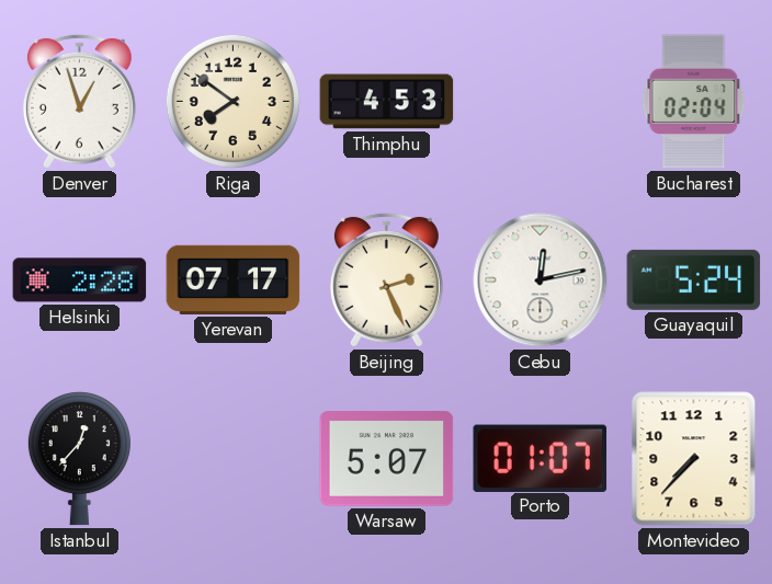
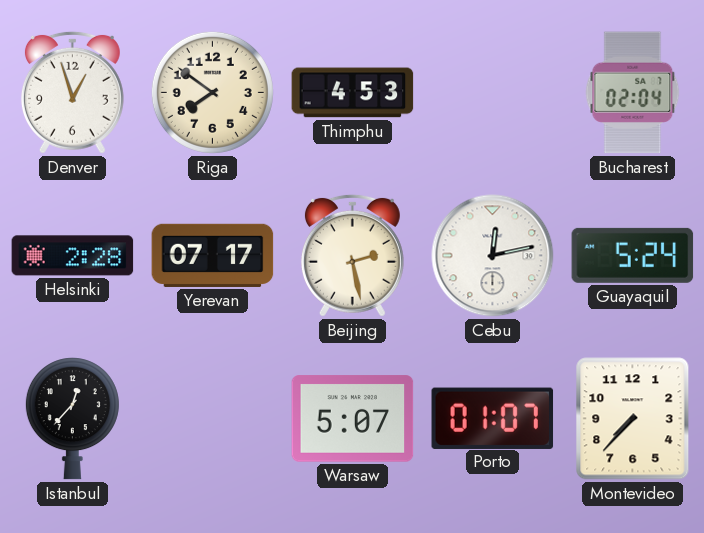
Beijing: 2:26 -> 2:28
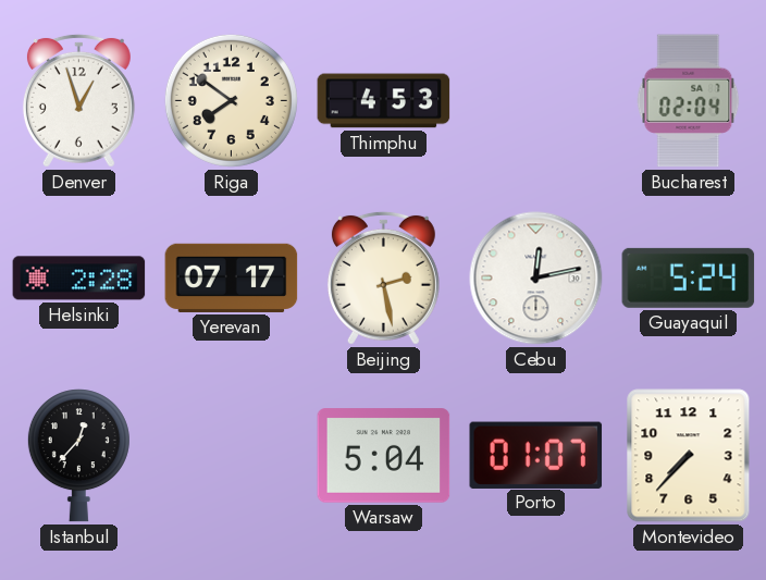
Warsaw: 5:07 -> 5:04
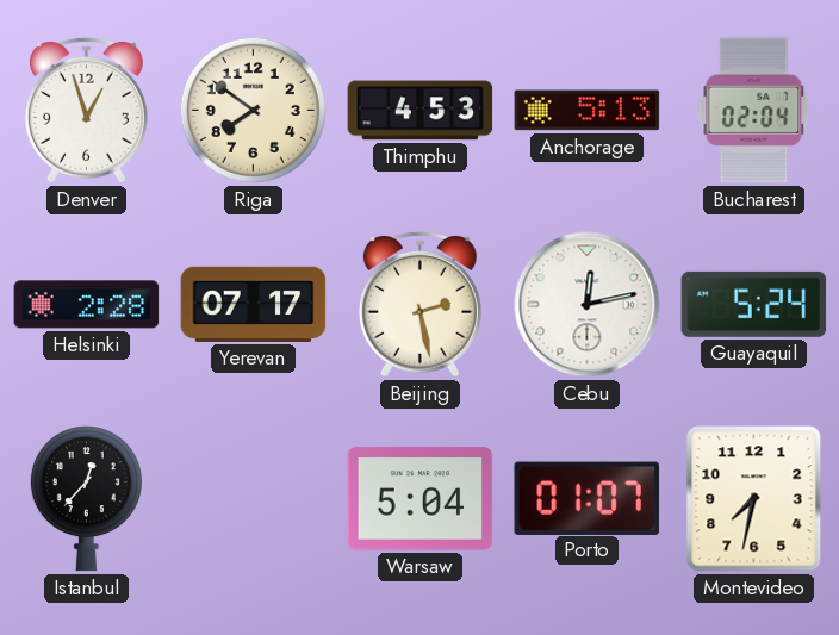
Anchorage: none -> 5:13
Montevideo: 7:37 -> 7:32
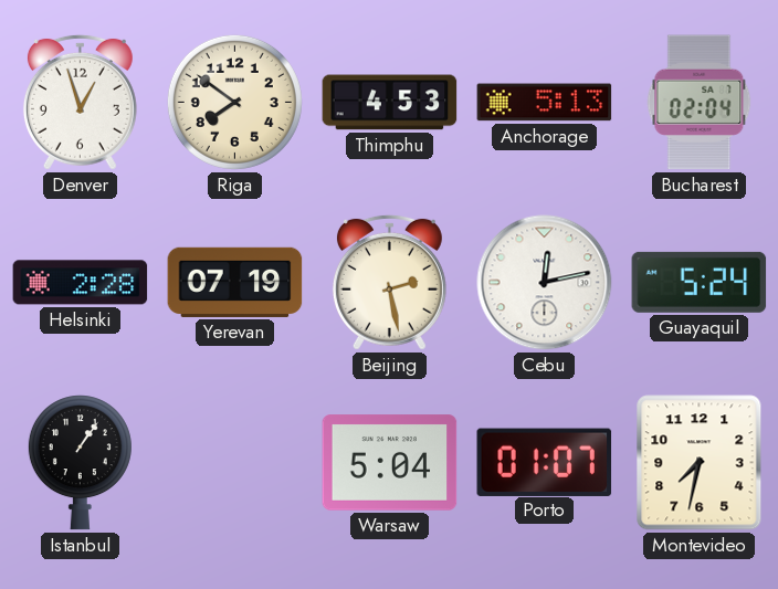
Yerevan: 07:17 -> 07:19
Istanbul: 12:37 -> 1:06
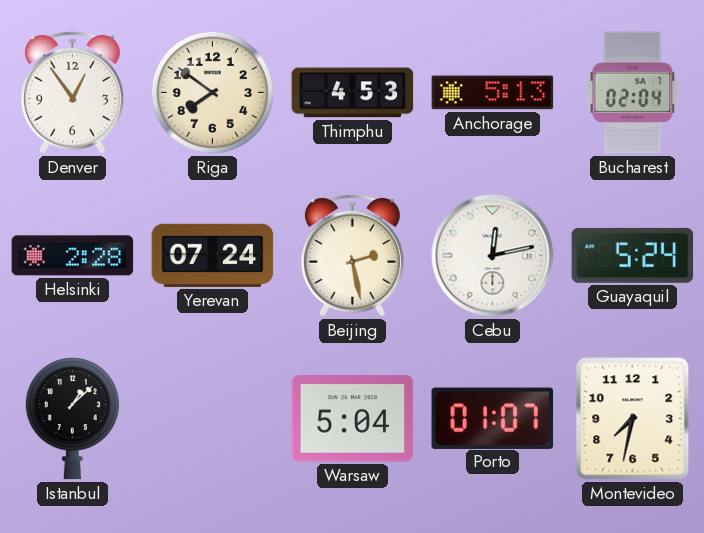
Denver: 12:57 -> 12:54
Yerevan: 07:19 -> 07:24
Istanbul: 1:06 -> 1:08
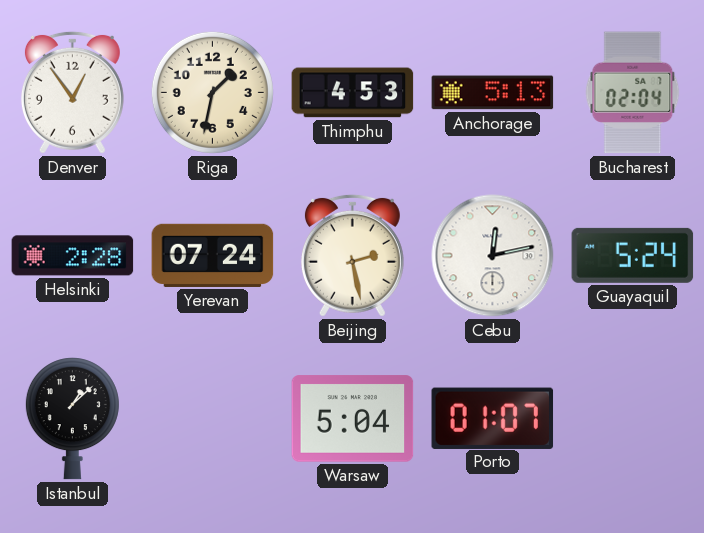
Riga: 7:51 -> 1:32
Montevideo: 7:32 -> none
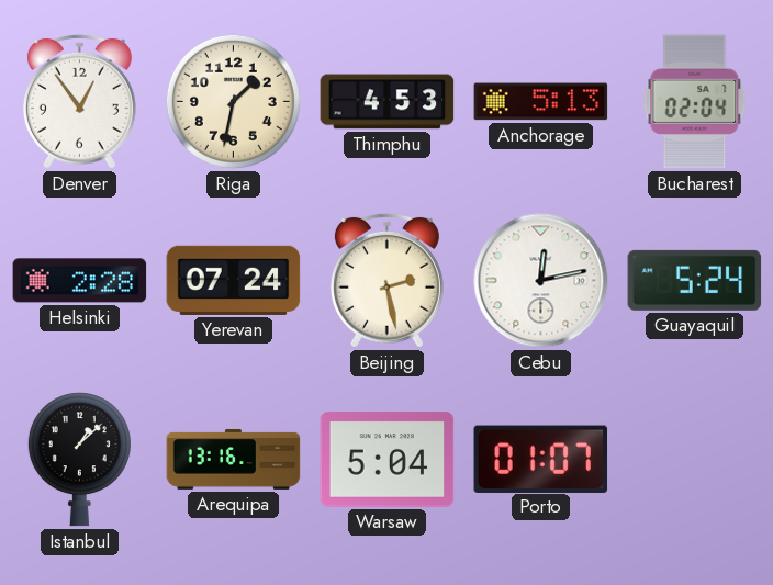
Arequipa: none -> 13:16
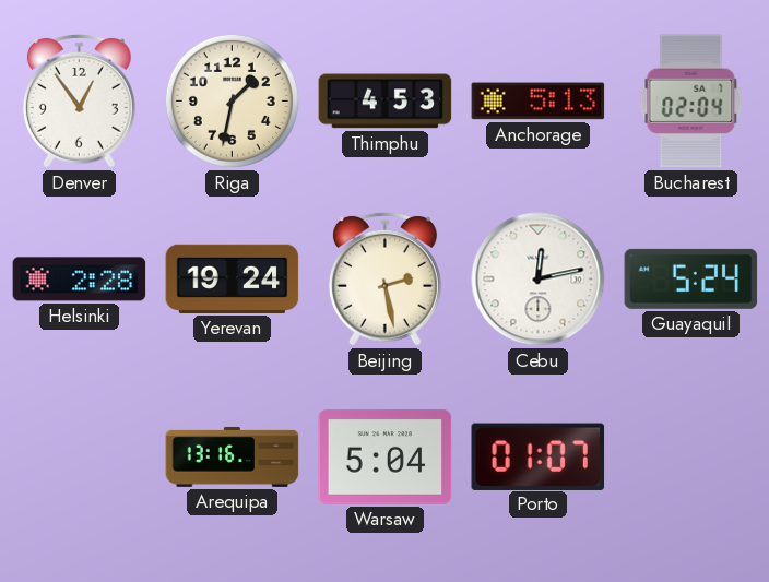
Yerevan: 07:24 -> 19:24
Istanbul: 1:08 -> none
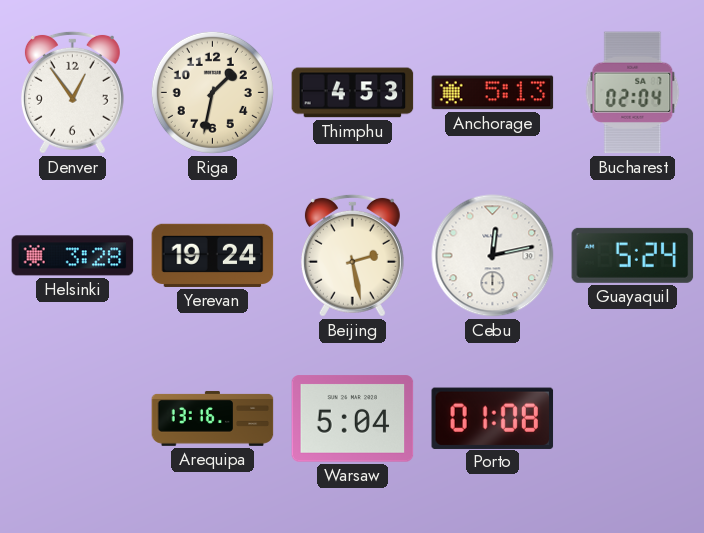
Helsinki: 2:28 -> 3:28
Porto: 01:07 -> 01:08
